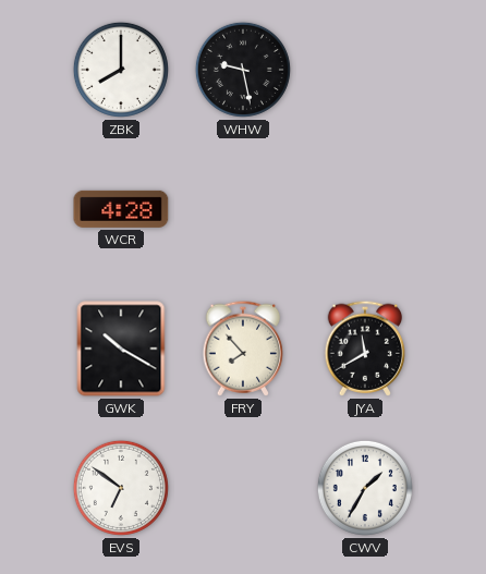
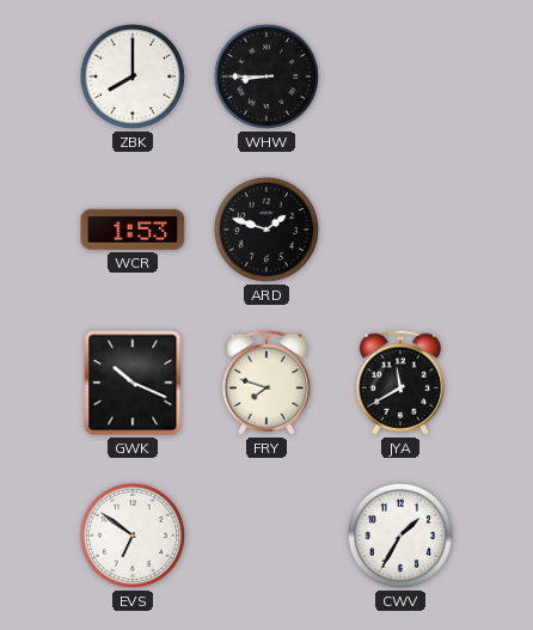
WHW: 9:28 -> 8:45
WCR: 4:28 -> 1:53
ARD: none -> 1:48
GWK: 10:20 -> 10:19
FRY: 7:53 -> 7:48
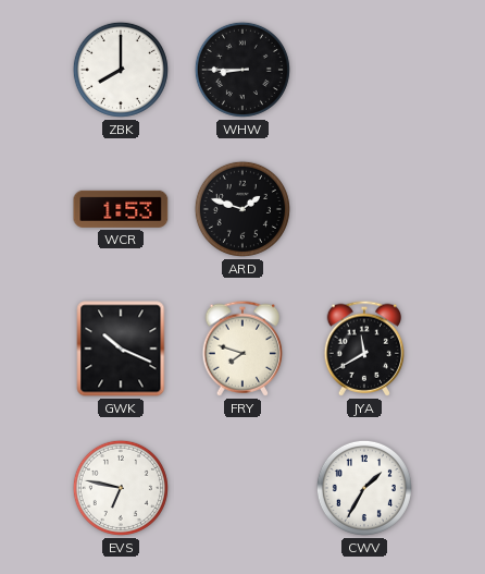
EVS: 6:51 -> 6:47
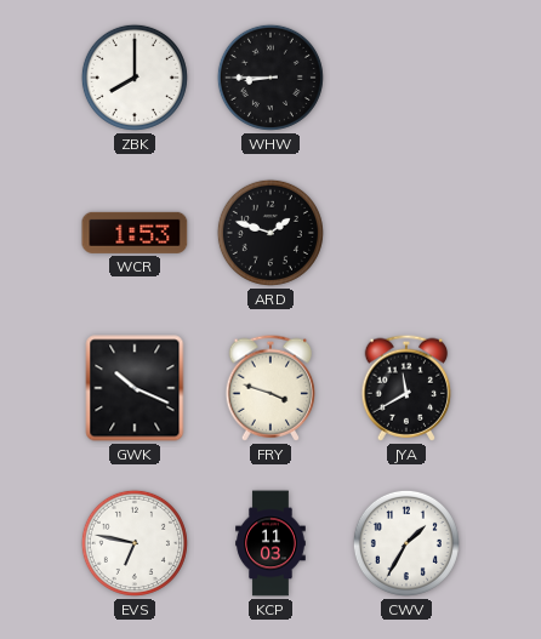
FRY: 7:48 -> 3:48
KCP: none -> 11:03
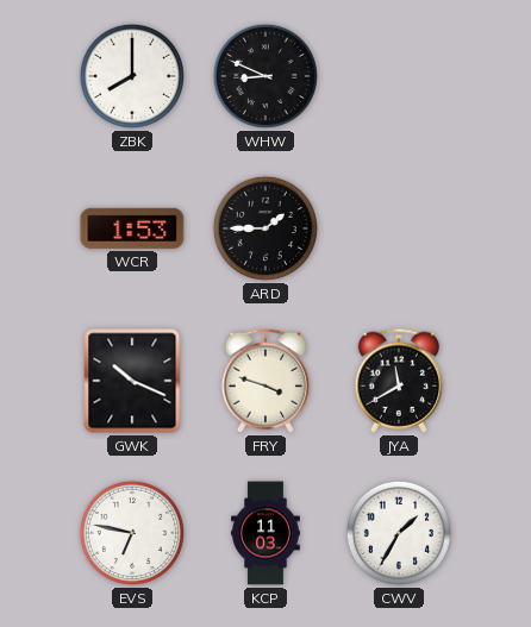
WHW: 8:45 -> 8:49
ARD: 1:48 -> 1:45
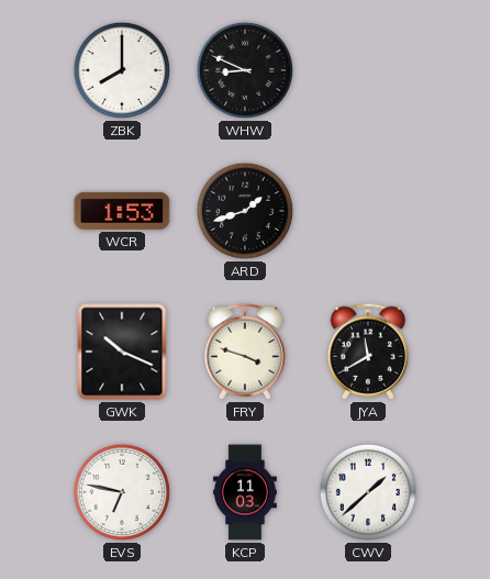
ARD: 1:45 -> 1:42
CWV: 1:35 -> 1:38
